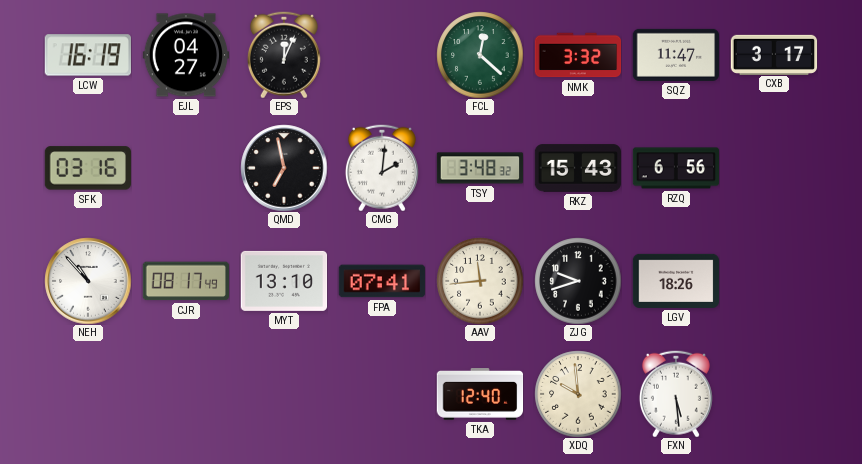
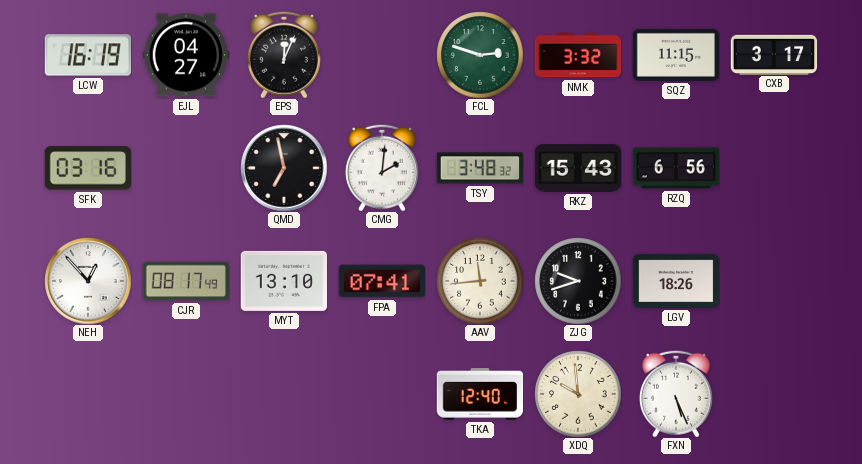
FCL: 12:22 -> 2:48
SQZ: 11:47 -> 11:15
NEH: 10:53 -> 12:53
FXN: 5:29 -> 5:26
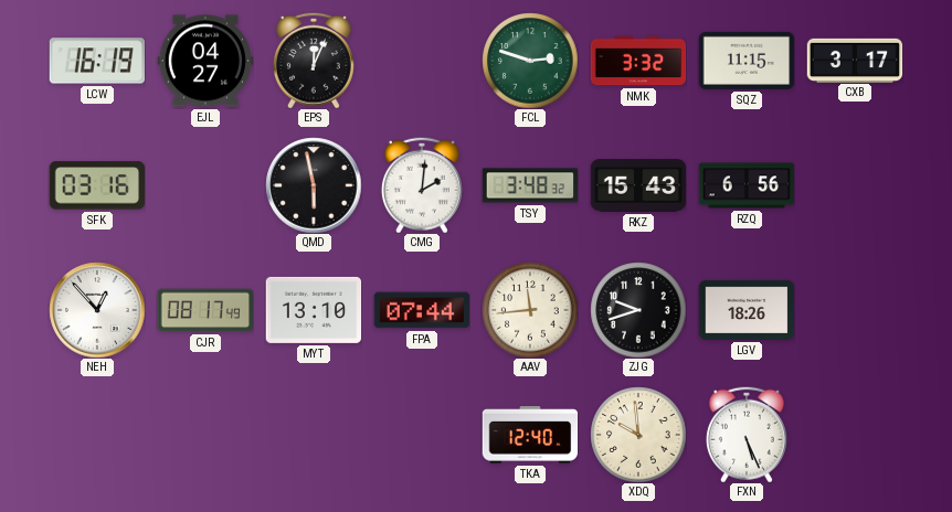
QMD: 6:58 -> 5:58
FPA: 07:41 -> 07:44
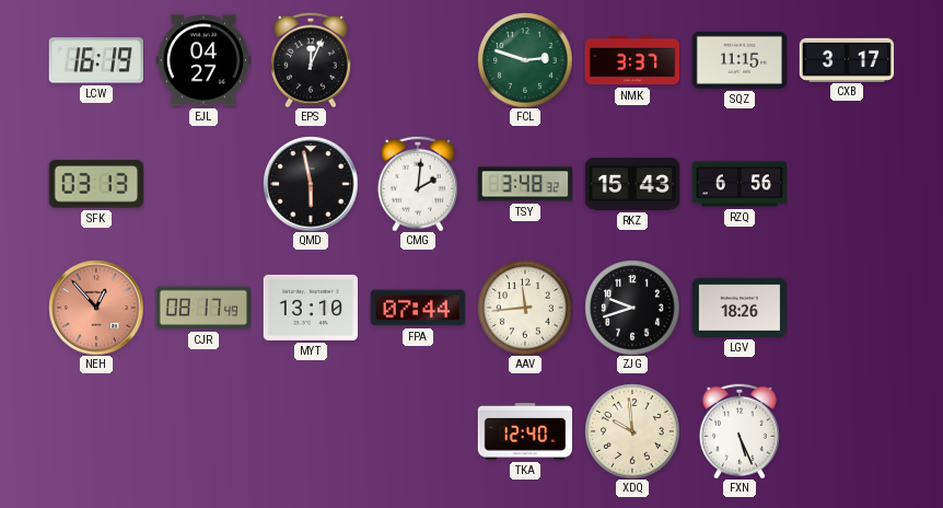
NMK: 3:32 -> 3:37
SFK: 03:16 -> 03:13
NEH dial: white -> salmon
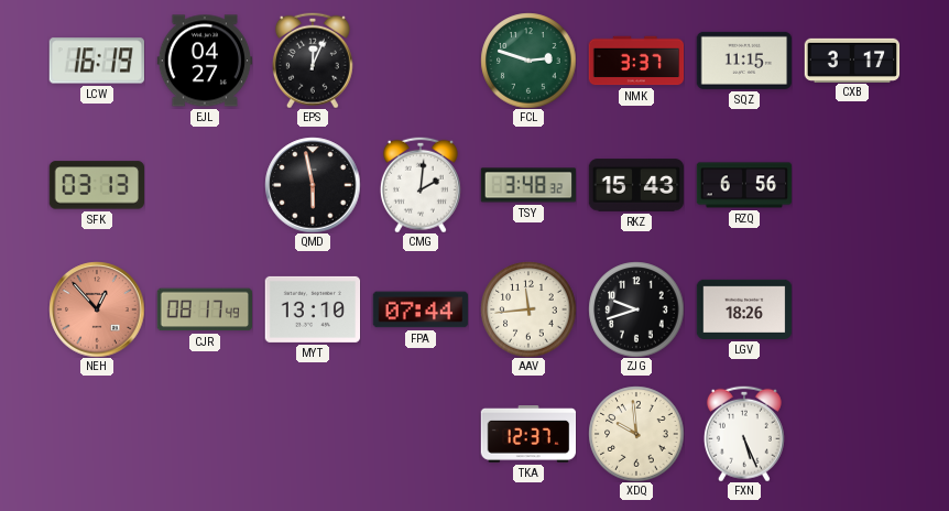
TKA: 12:40 -> 12:37
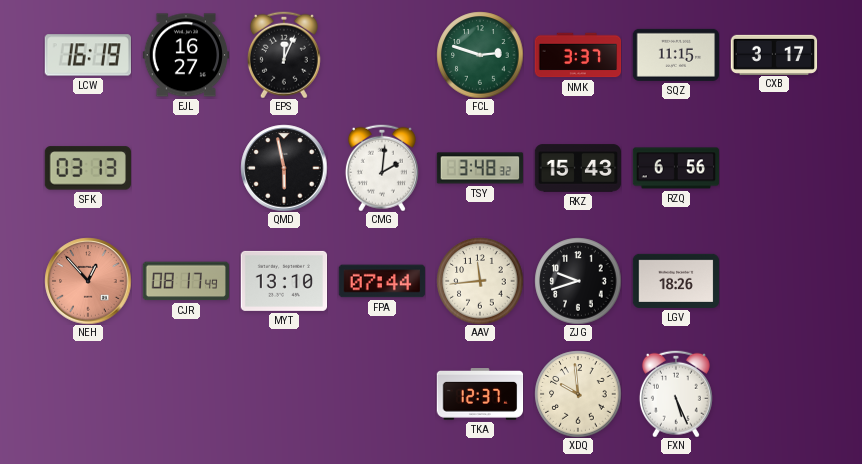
EJL: 04:27 -> 16:27
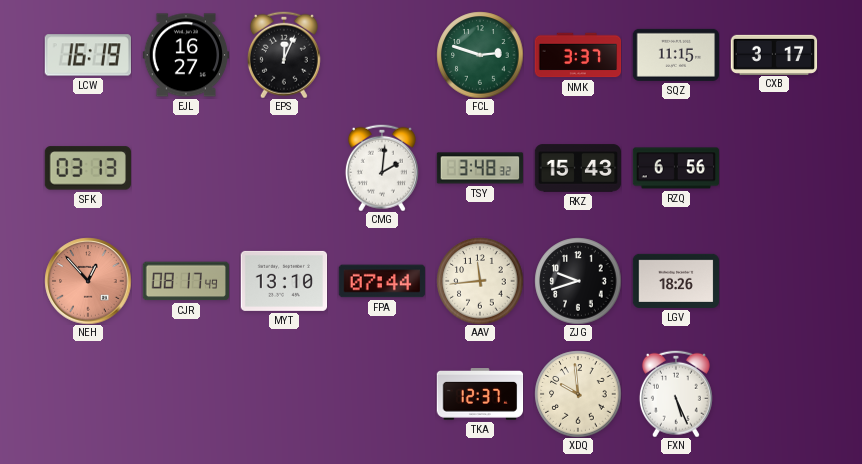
QMD: 5:58 -> none
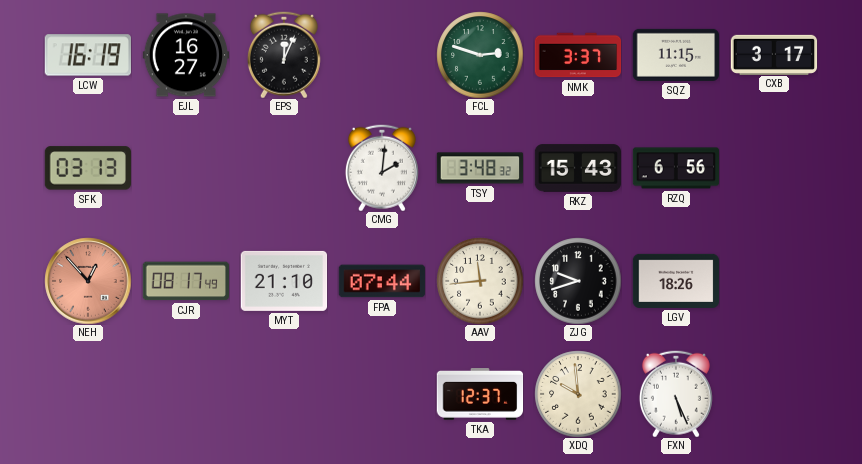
MYT: 13:10 -> 21:10
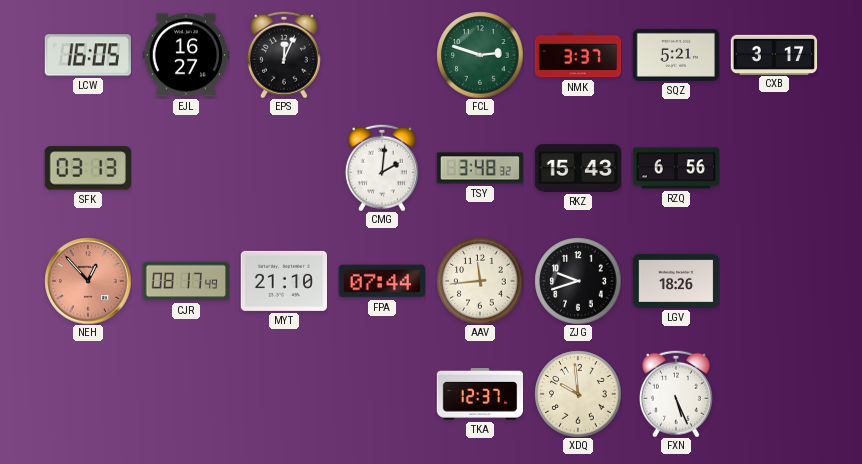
LCW: 16:19 -> 16:05
SQZ: 11:15 -> 5:21
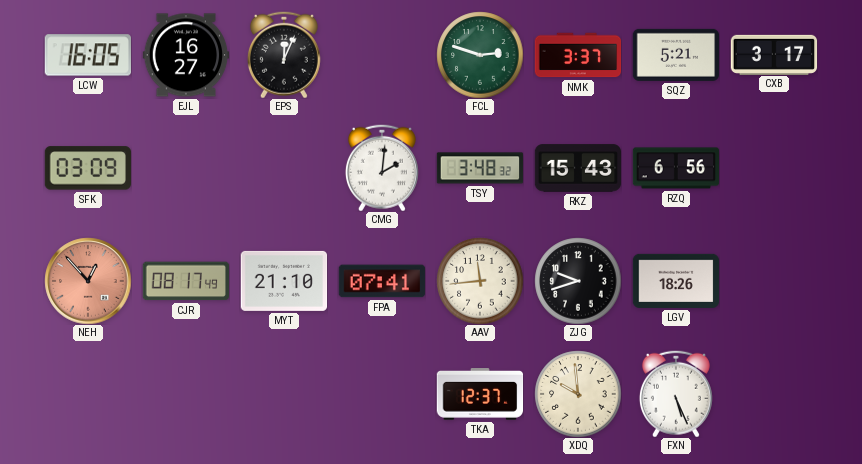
SFK: 03:13 -> 03:09
FPA: 07:44 -> 07:41
